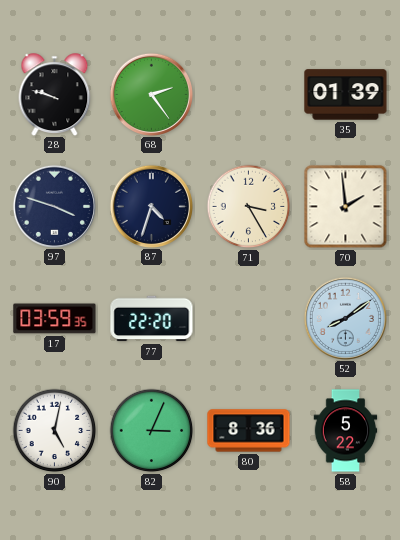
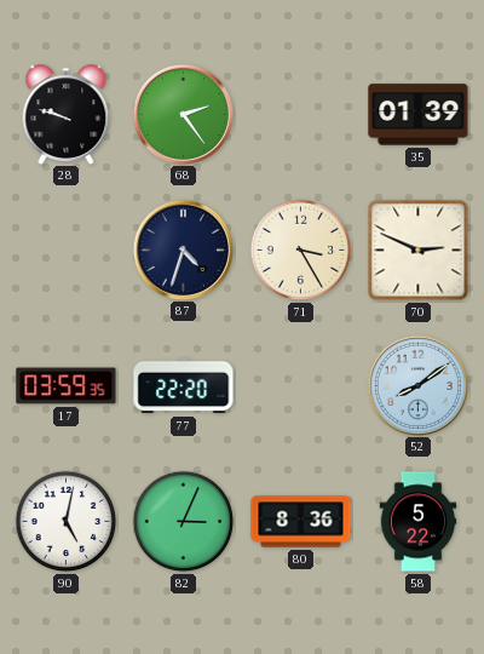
97: 3:48 -> none
70: 1:59 -> 2:49
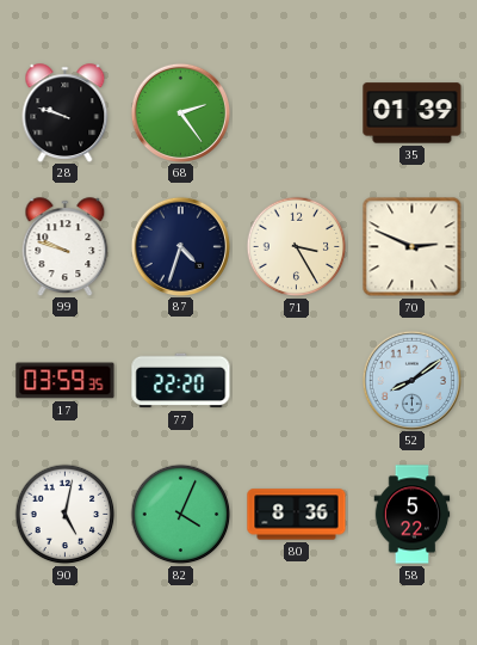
99: none -> 9:48
82: 3:04 -> 4:04
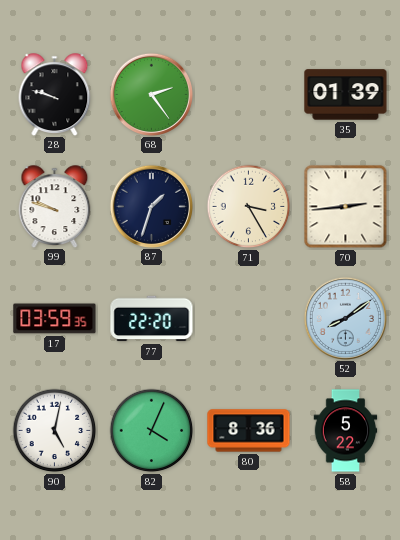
87: 4:33 -> 1:33
70: 2:49 -> 2:44
